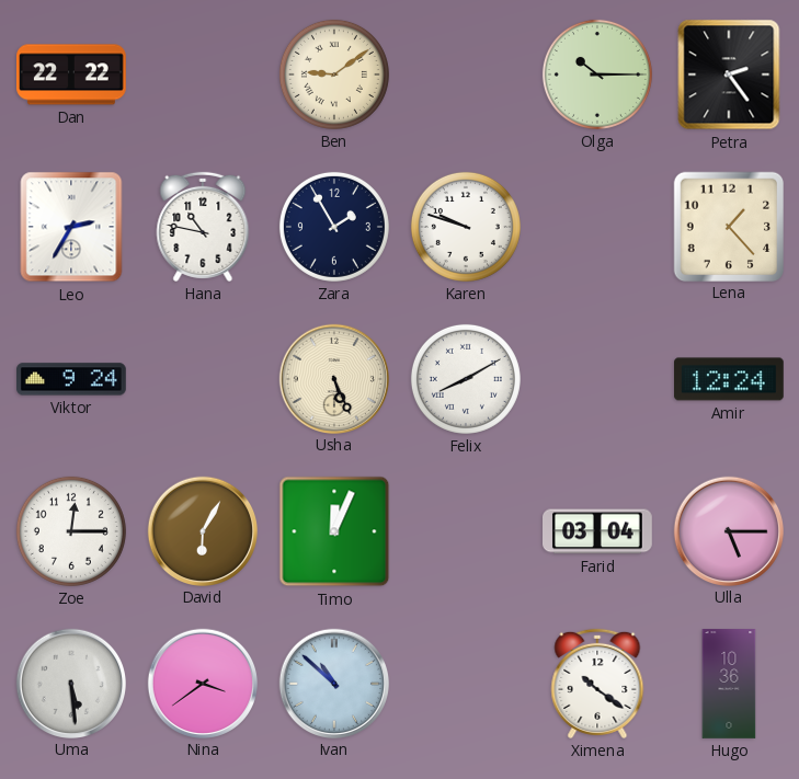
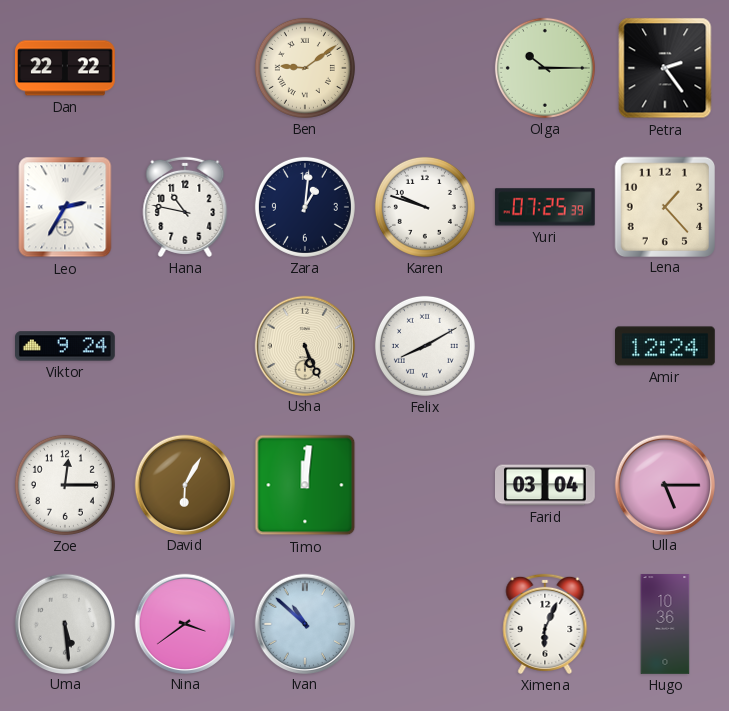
Zara: 1:55 -> 1:01
Yuri: none -> 07:25
Timo: 12:04 -> 12:01
Ximena: 10:21 -> 6:04
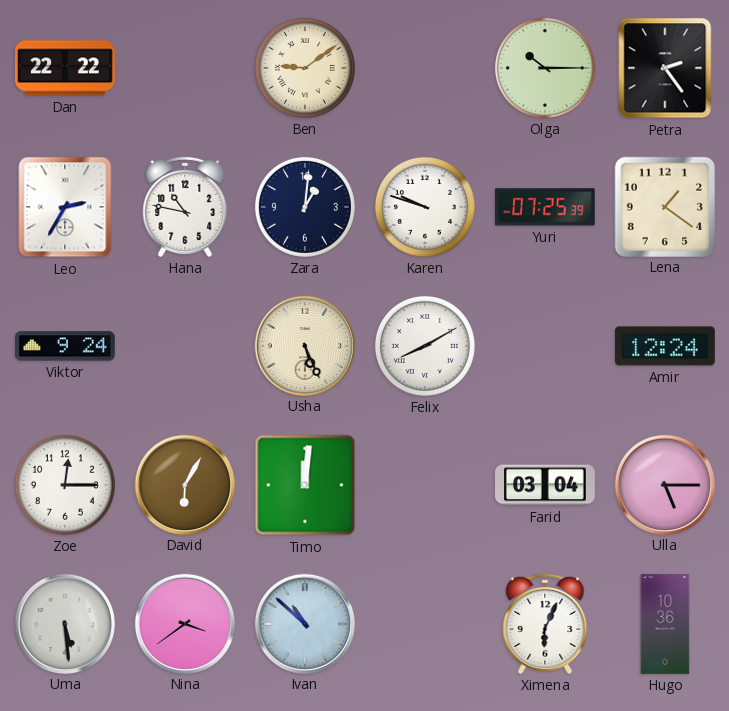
Lena: 1:23 -> 1:21
